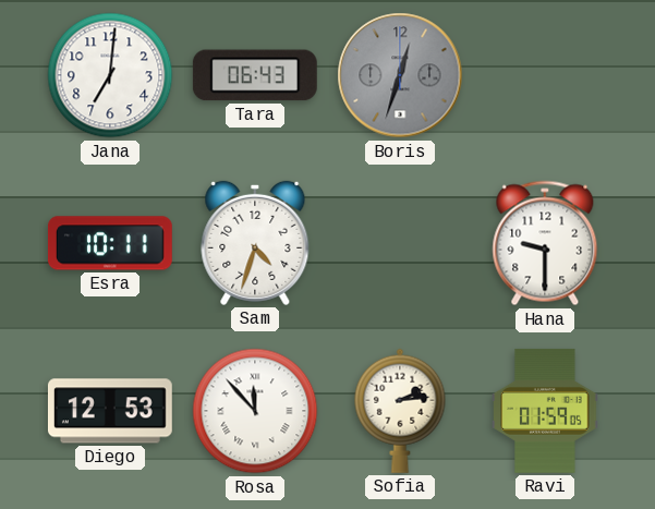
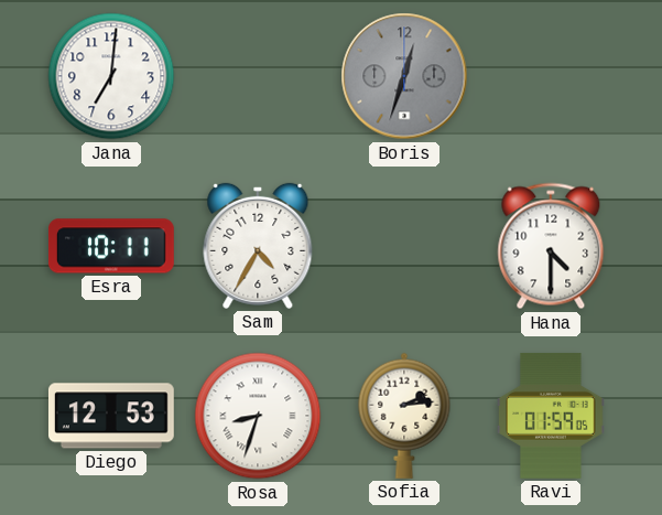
Tara: 06:43 -> none
Sam: 4:33 -> 4:35
Hana: 9:30 -> 4:30
Rosa: 11:53 -> 8:33
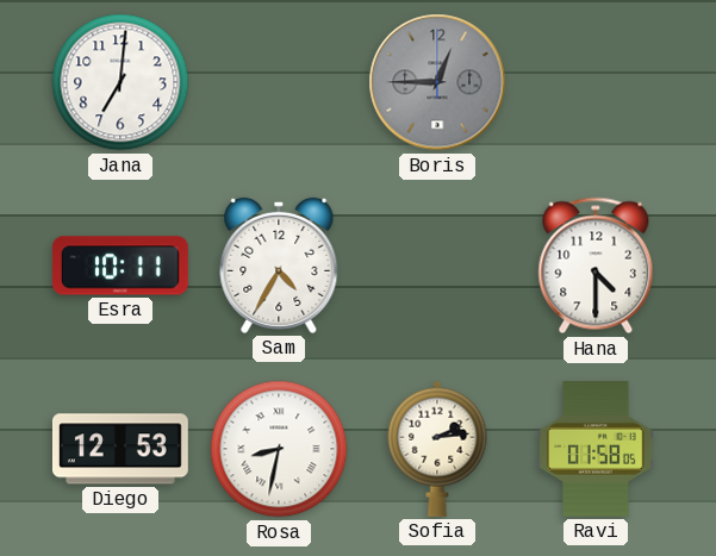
Boris: 12:33 -> 12:45
Rosa: 8:33 -> 8:32
Ravi: 01:59 -> 01:58
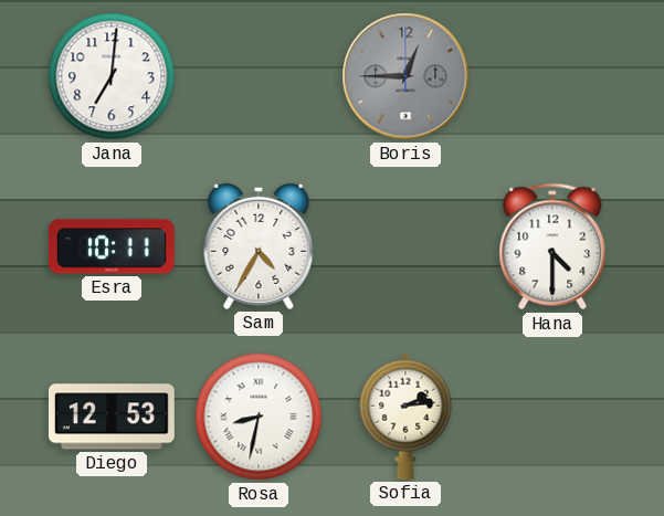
Ravi: 01:58 -> none
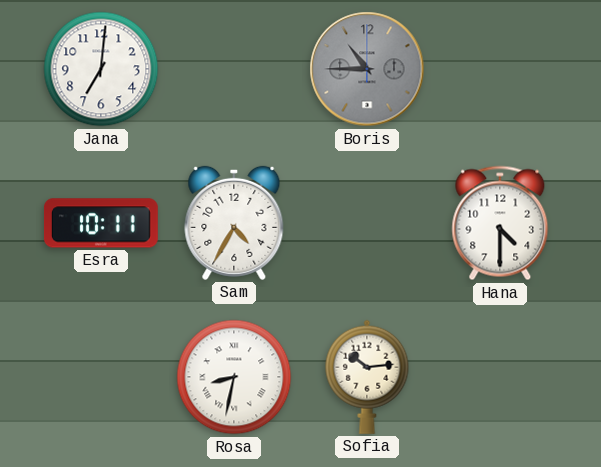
Boris: 12:45 -> 10:45
Diego: 12:53 -> none
Sofia: 2:14 -> 10:14
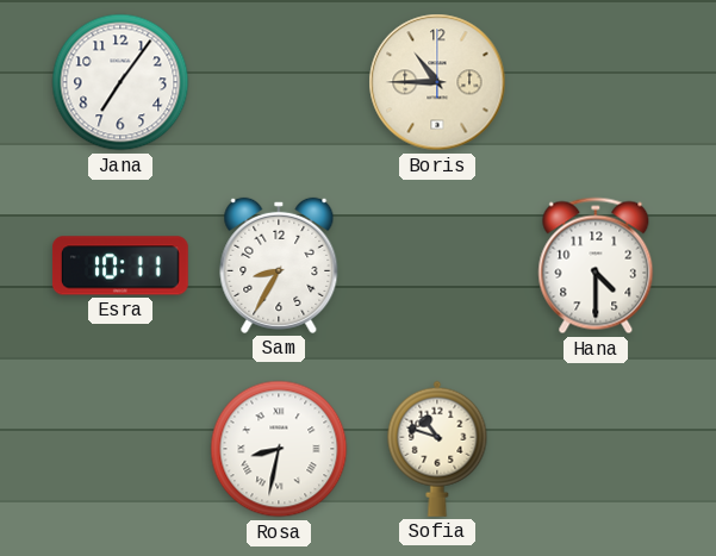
Jana: 7:01 -> 7:06
Boris dial: grey -> cream
Sam: 4:35 -> 8:35
Sofia: 10:14 -> 10:48
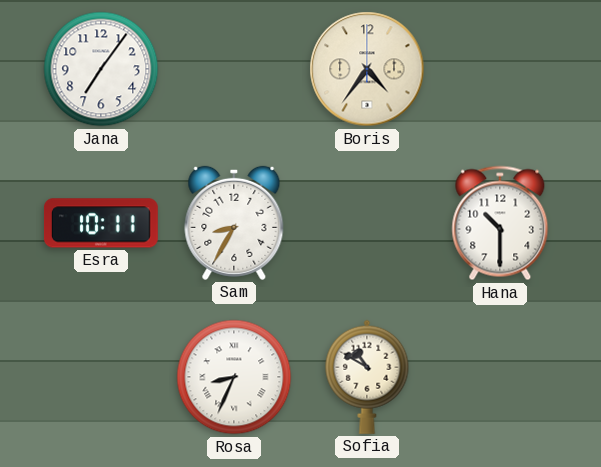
Boris: 10:45 -> 4:36
Hana: 4:30 -> 10:30
Rosa: 8:32 -> 8:34
Sofia: 10:48 -> 10:50
